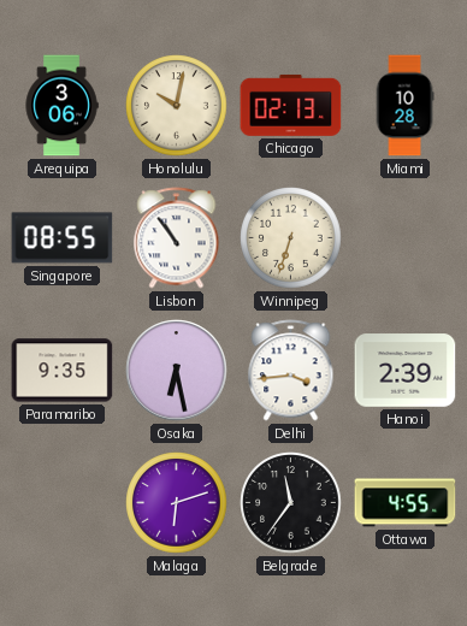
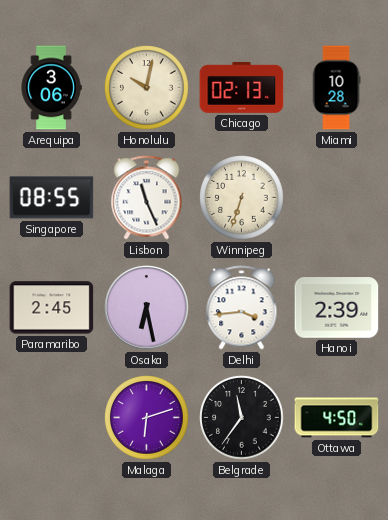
Lisbon: 10:54 -> 11:26
Paramaribo: 9:35 -> 2:45
Ottawa: 4:55 -> 4:50
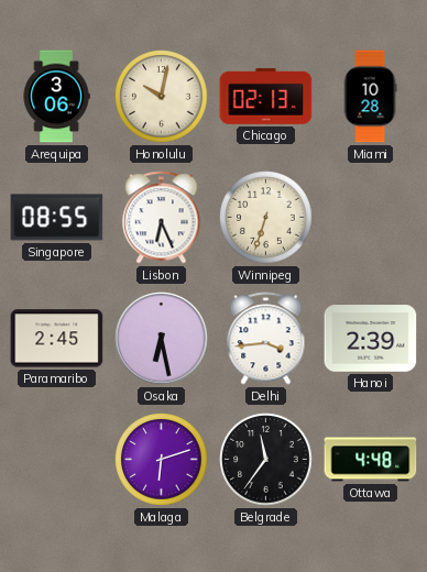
Lisbon: 11:26 -> 6:26
Ottawa: 4:50 -> 4:48
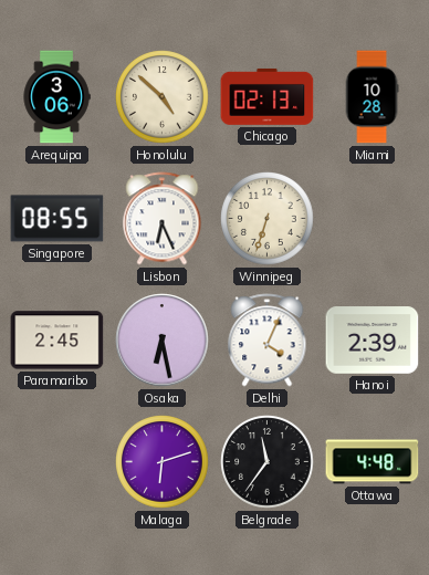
Honolulu: 10:02 -> 4:52
Delhi: 3:44 -> 4:04
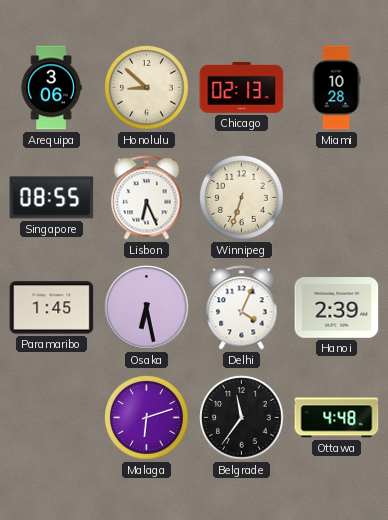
Honolulu: 4:52 -> 8:52
Paramaribo: 2:45 -> 1:45
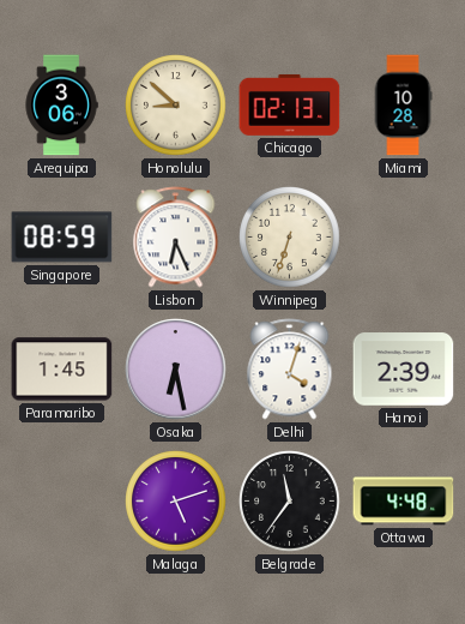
Singapore: 08:55 -> 08:59
Delhi: 4:04 -> 4:03
Malaga: 6:12 -> 5:12
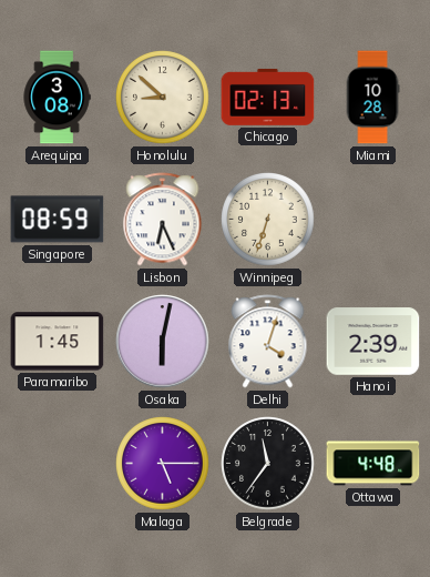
Arequipa: 3:06 -> 3:08
Osaka: 6:28 -> 6:02
Malaga: 5:12 -> 5:15
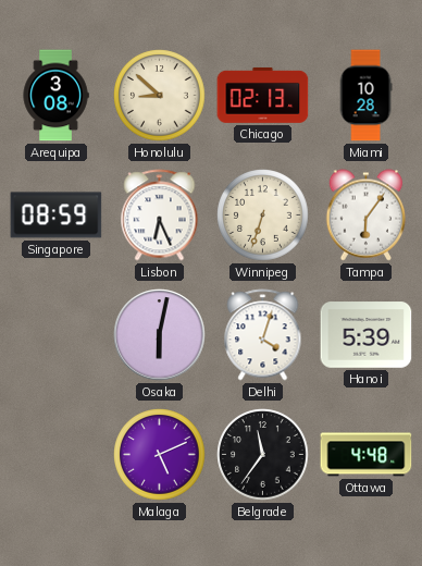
Tampa: none -> 6:06
Paramaribo: 1:45 -> none
Hanoi: 2:39 -> 5:39
Malaga: 5:15 -> 5:11
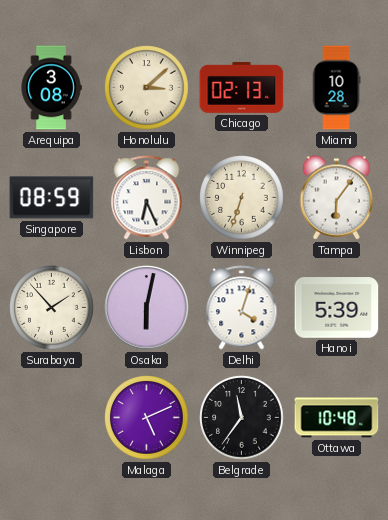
Honolulu: 8:52 -> 3:08
Surabaya: none -> 1:53
Ottawa: 4:48 -> 10:48
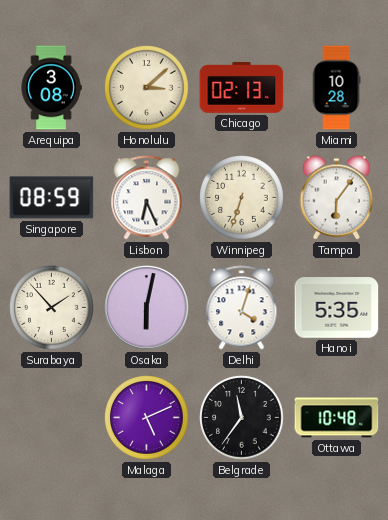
Hanoi: 5:39 -> 5:35
